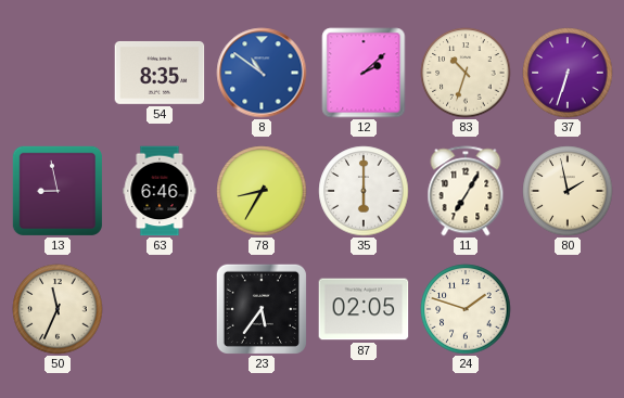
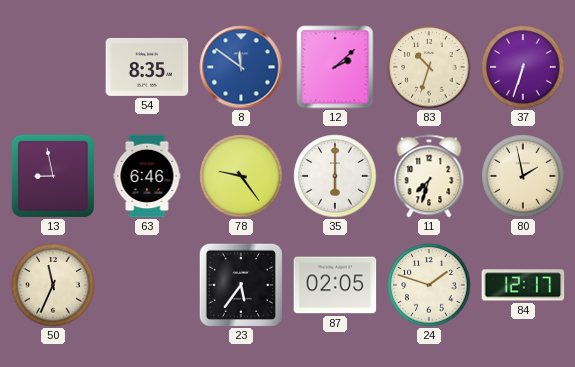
8: 10:51 -> 11:51
78: 8:35 -> 9:24
11: 7:05 -> 7:33
84: none -> 12:17
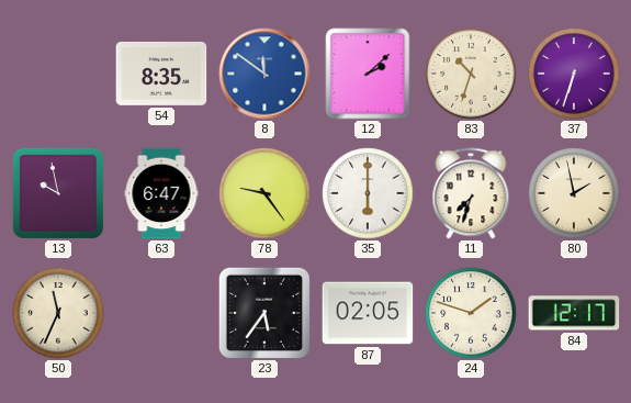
13: 8:58 -> 9:58
63: 6:46 -> 6:47
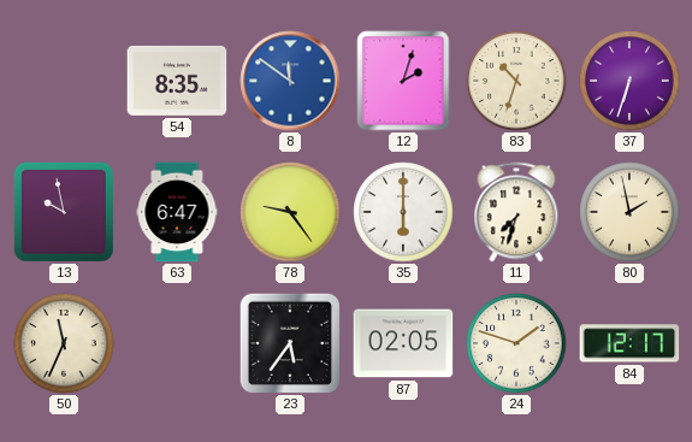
12: 2:08 -> 2:03
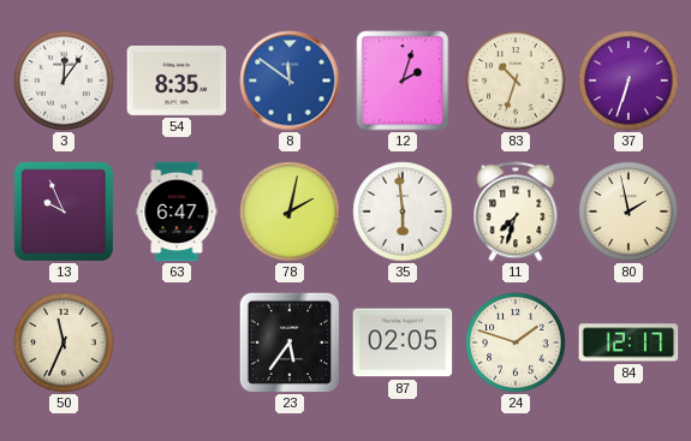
3: none -> 12:06
13: 9:58 -> 9:56
78: 9:24 -> 2:02
35: 6:00 -> 5:59
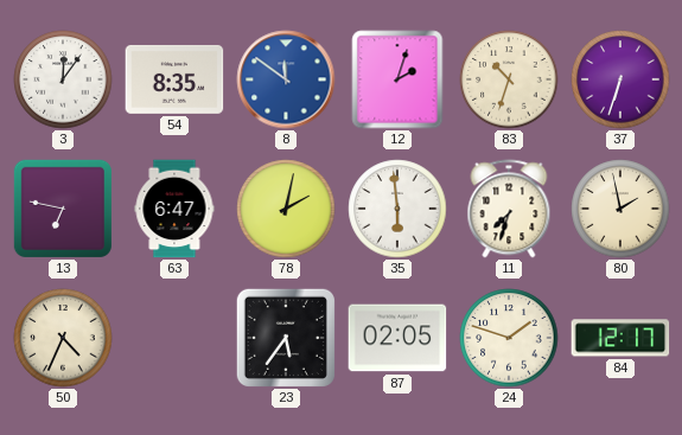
13: 9:56 -> 6:47
50: 11:34 -> 4:34
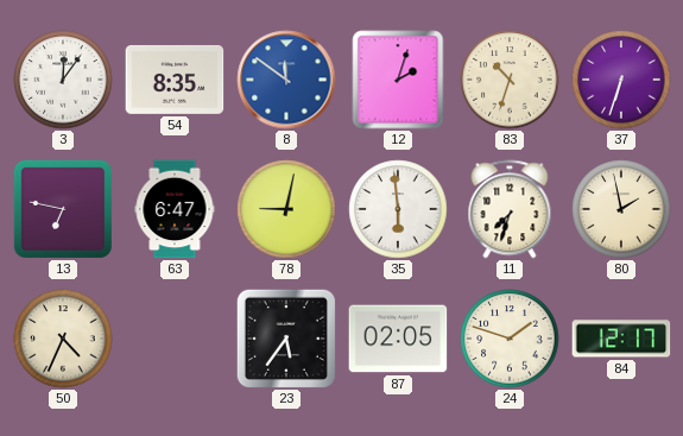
78: 2:02 -> 9:02
